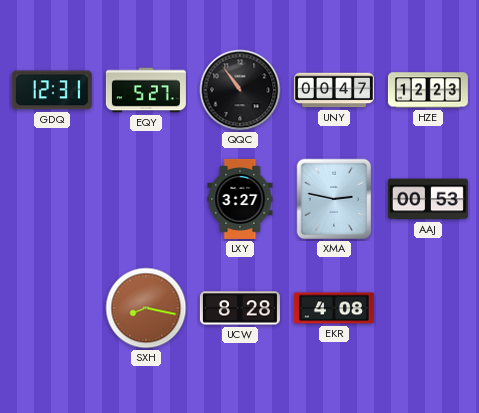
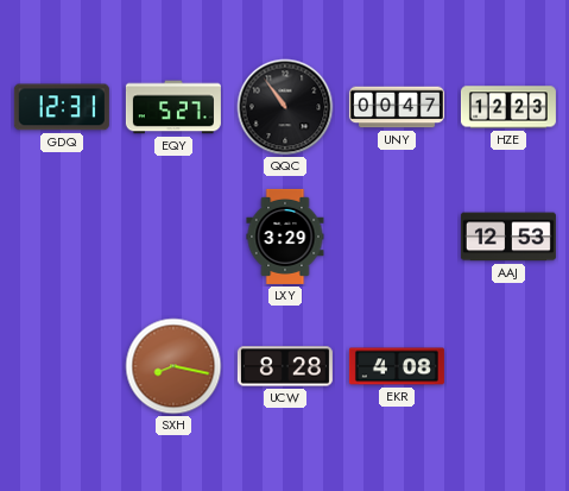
LXY: 3:27 -> 3:29
XMA: 2:47 -> none
AAJ: 00:53 -> 12:53
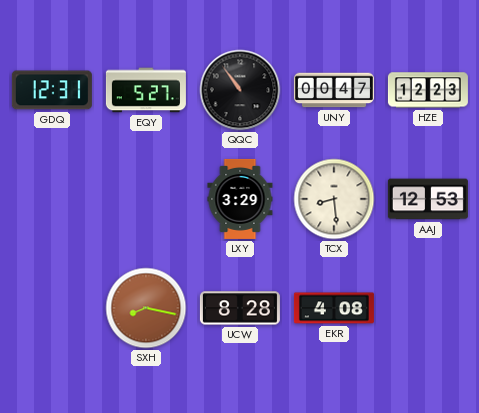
TCX: none -> 8:29
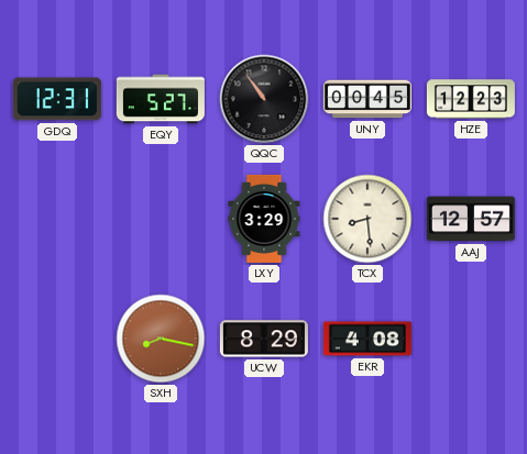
UNY: 00:47 -> 00:45
AAJ: 12:53 -> 12:57
UCW: 8:28 -> 8:29
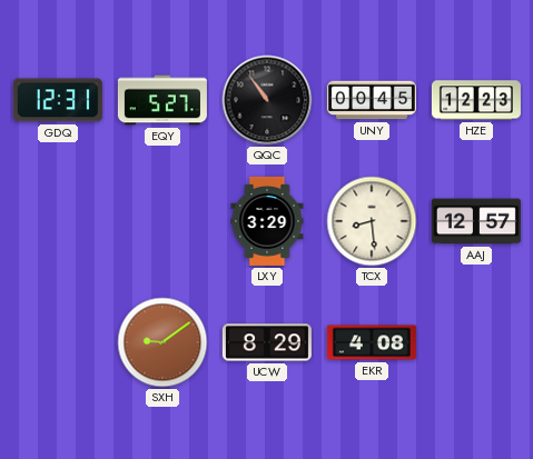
SXH: 8:17 -> 9:09
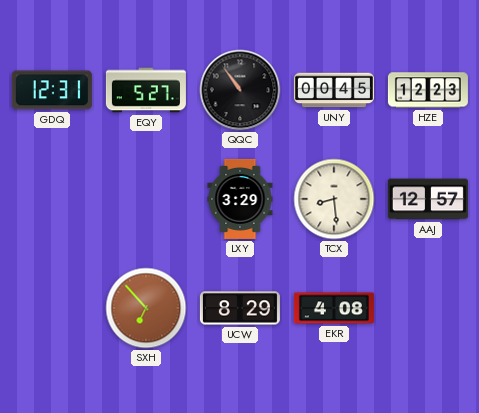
SXH: 9:09 -> 6:53
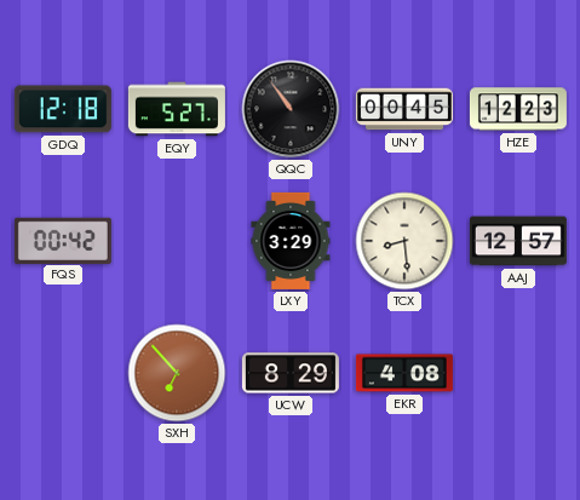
GDQ: 12:31 -> 12:18
FQS: none -> 00:42
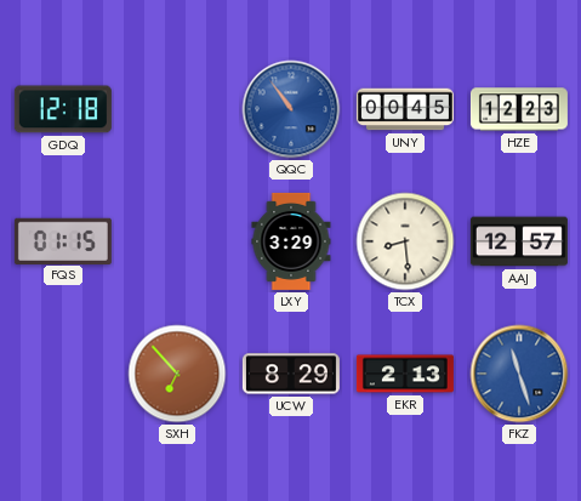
EQY: 5:27 -> none
QQC dial: black -> blue
FQS: 00:42 -> 01:15
EKR: 4:08 -> 2:13
FKZ: none -> 11:27
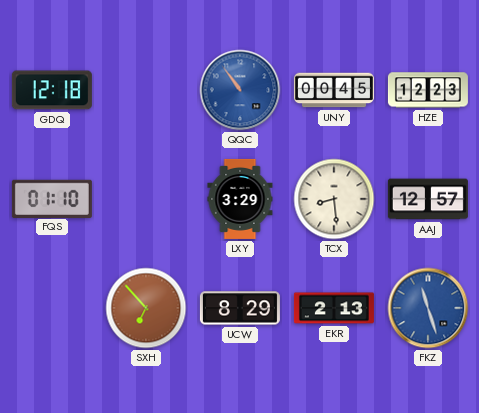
FQS: 01:15 -> 01:10
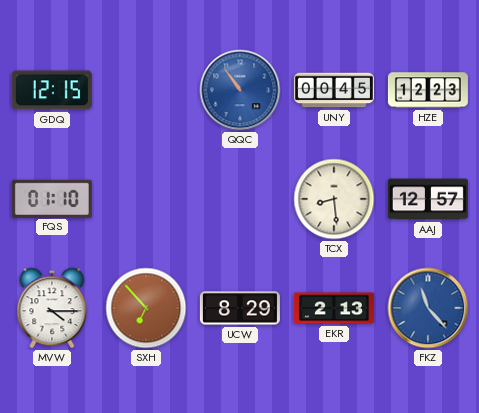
GDQ: 12:18 -> 12:15
LXY: 3:29 -> none
MVW: none -> 4:15
FKZ: 11:27 -> 11:23
